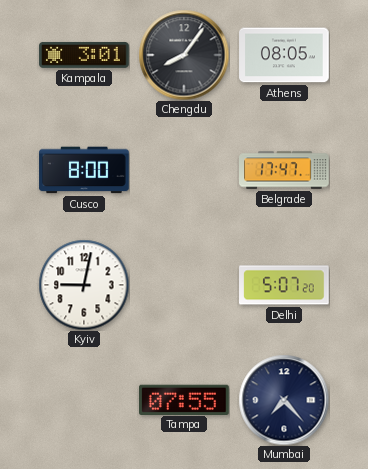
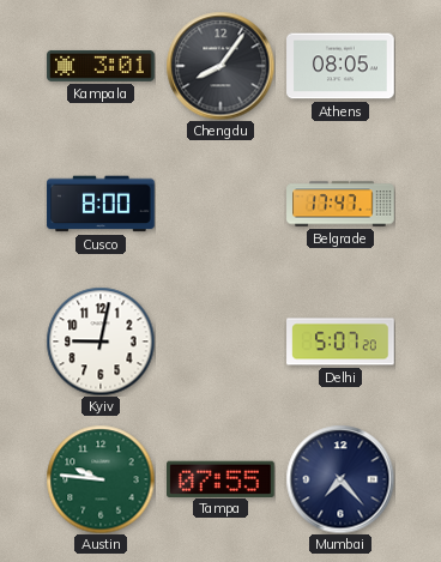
Austin: none -> 9:46
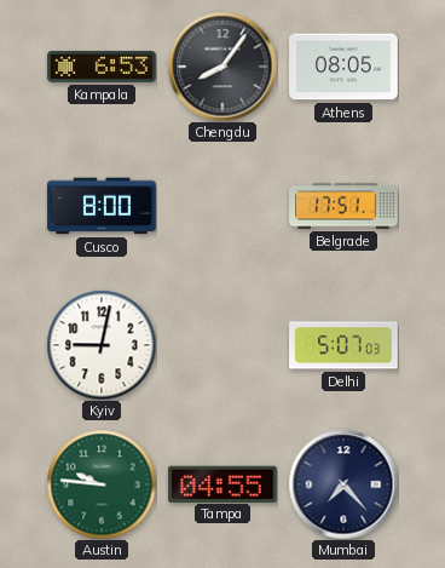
Kampala: 3:01 -> 6:53
Belgrade: 17:47 -> 17:51
Delhi: 5:07:20 -> 5:07:03
Tampa: 07:55 -> 04:55
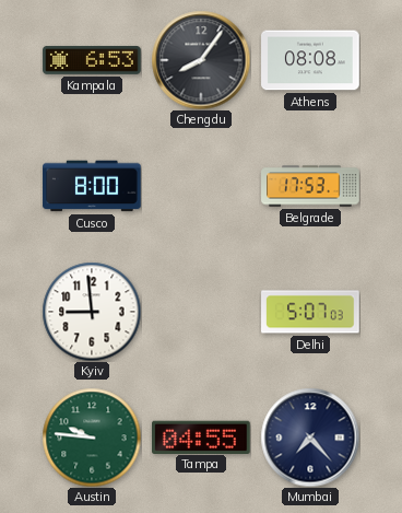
Athens: 08:05 -> 08:08
Belgrade: 17:51 -> 17:53
Kyiv: 9:02 -> 8:59
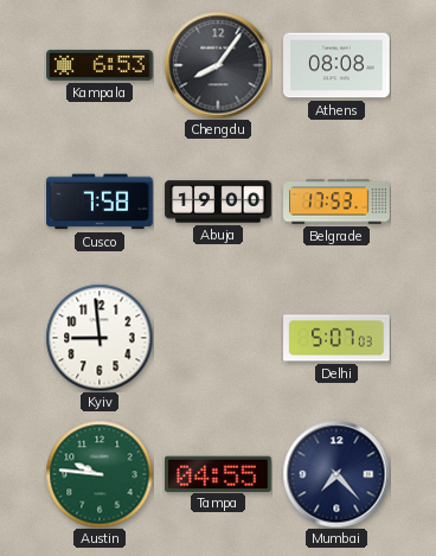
Cusco: 8:00 -> 7:58
Abuja: none -> 19:00
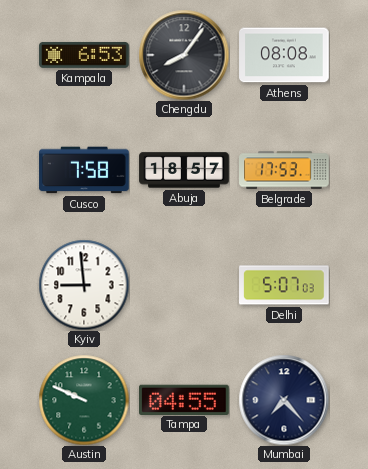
Abuja: 19:00 -> 18:57
Austin: 9:46 -> 9:49
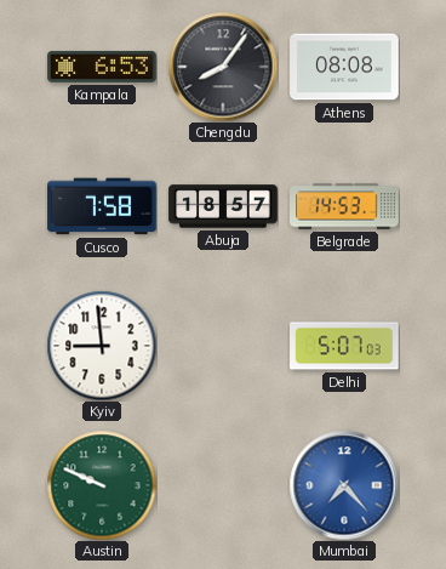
Belgrade: 17:53 -> 14:53
Tampa: 04:55 -> none
Mumbai dial: navy -> blue
